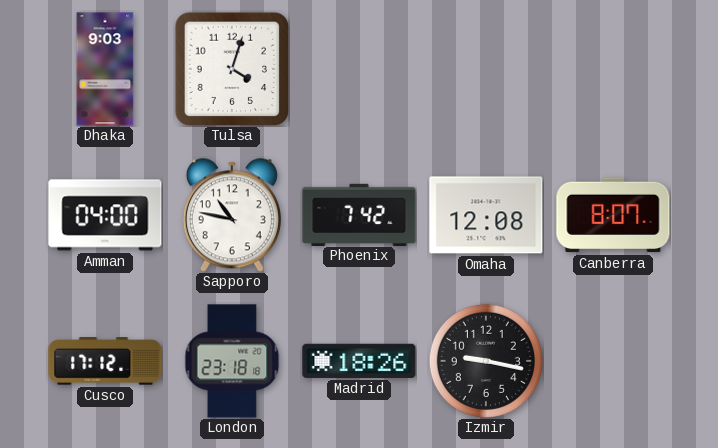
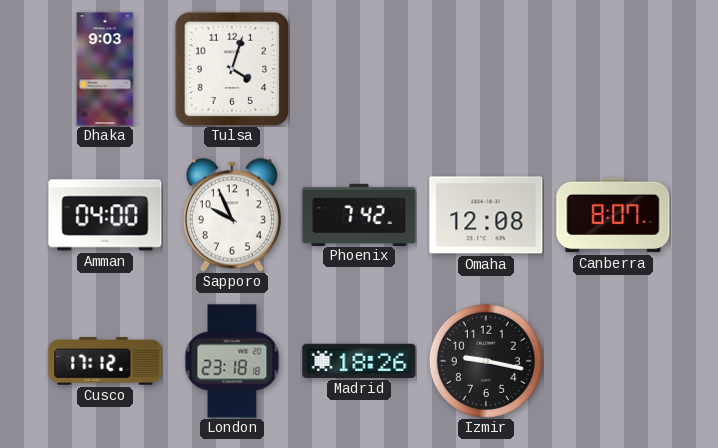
Sapporo: 10:47 -> 9:56
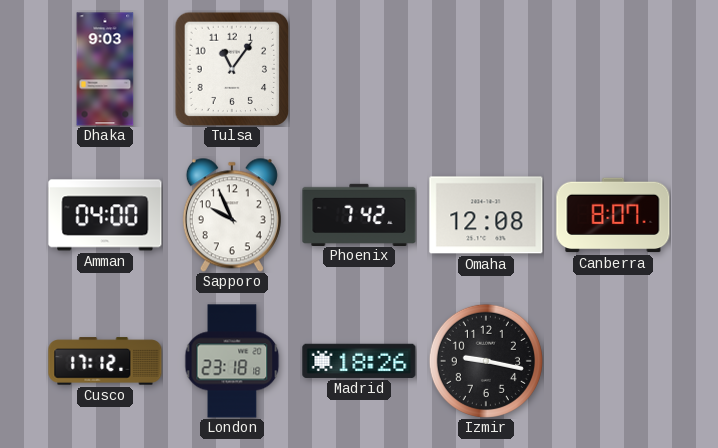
Tulsa: 4:03 -> 11:06
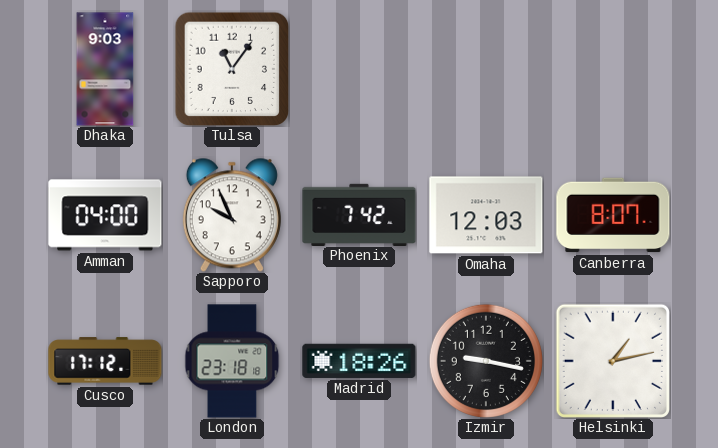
Omaha: 12:08 -> 12:03
Helsinki: none -> 1:13
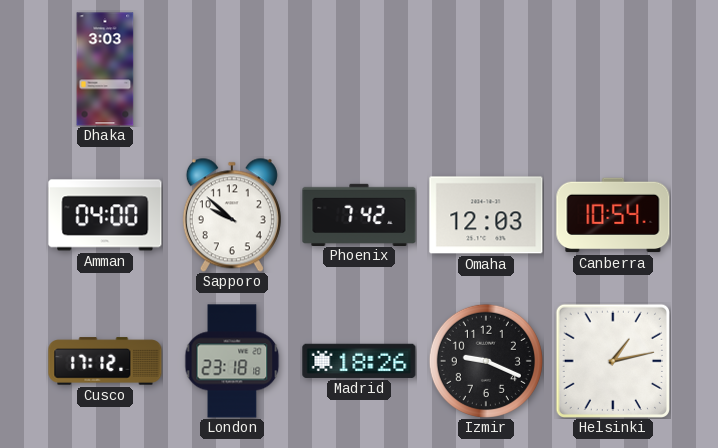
Dhaka: 9:03 -> 3:03
Tulsa: 11:06 -> none
Sapporo: 9:56 -> 9:52
Canberra: 8:07 -> 10:54
Izmir: 9:17 -> 9:19
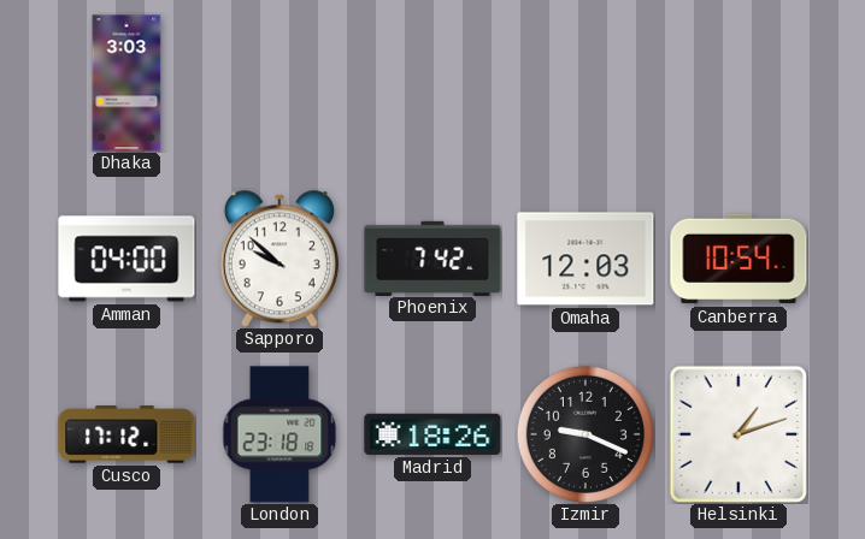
Helsinki: 1:13 -> 1:12
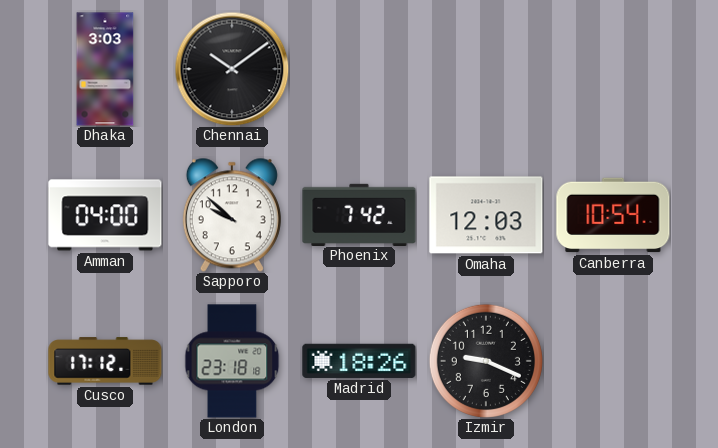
Chennai: none -> 10:09
Helsinki: 1:12 -> none
